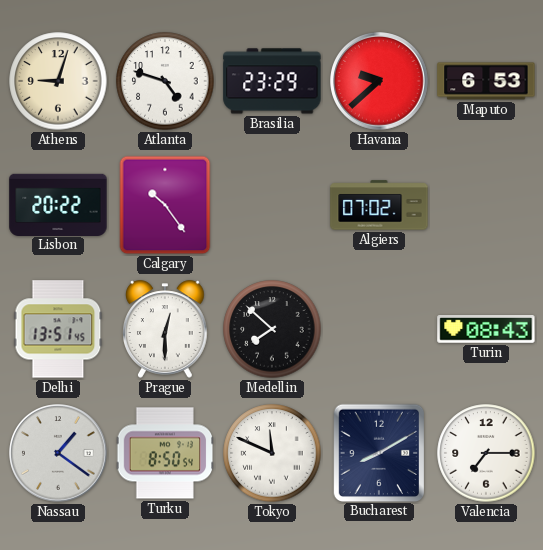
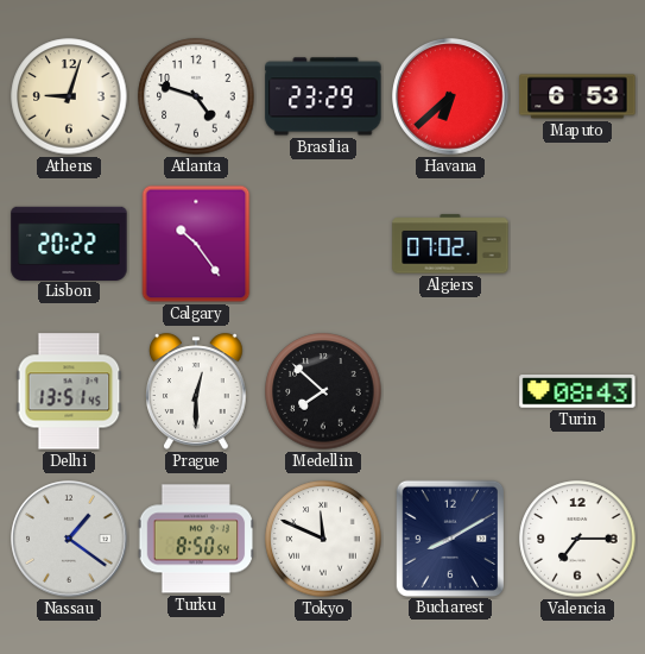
Havana: 9:38 -> 6:38
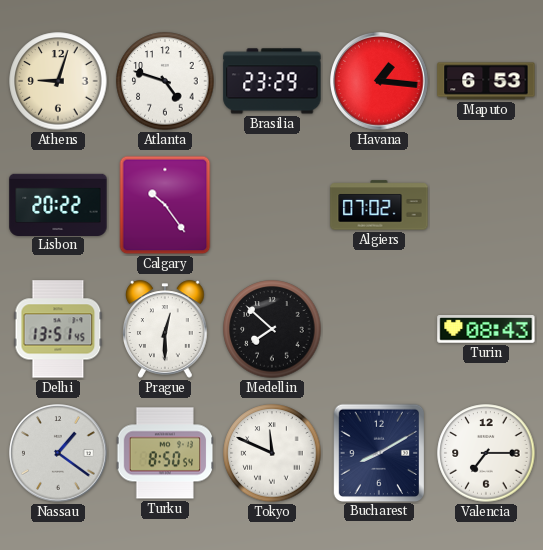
Havana: 6:38 -> 1:16
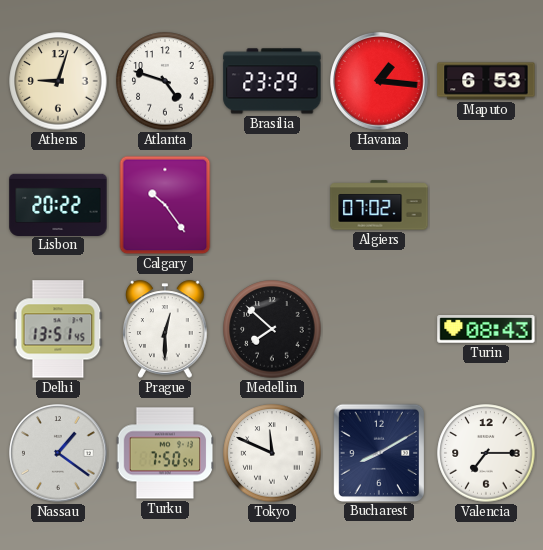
Turku: 8:50 -> 7:50
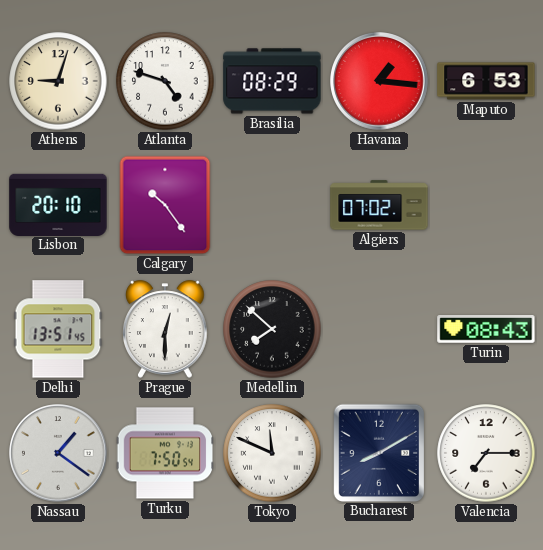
Brasilia: 23:29 -> 08:29
Lisbon: 20:22 -> 20:10
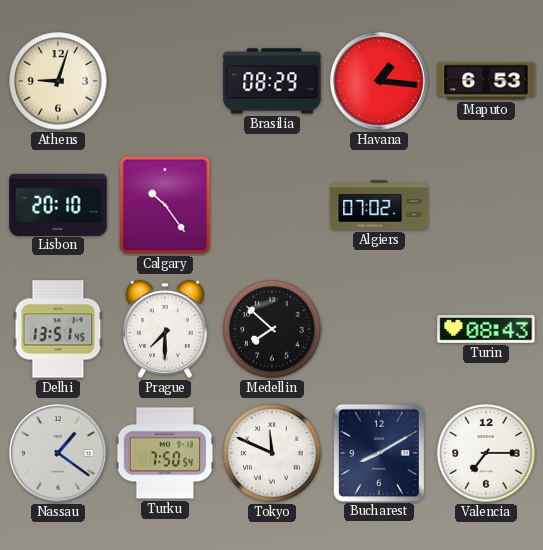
Atlanta: 4:48 -> none
Prague: 12:30 -> 7:30
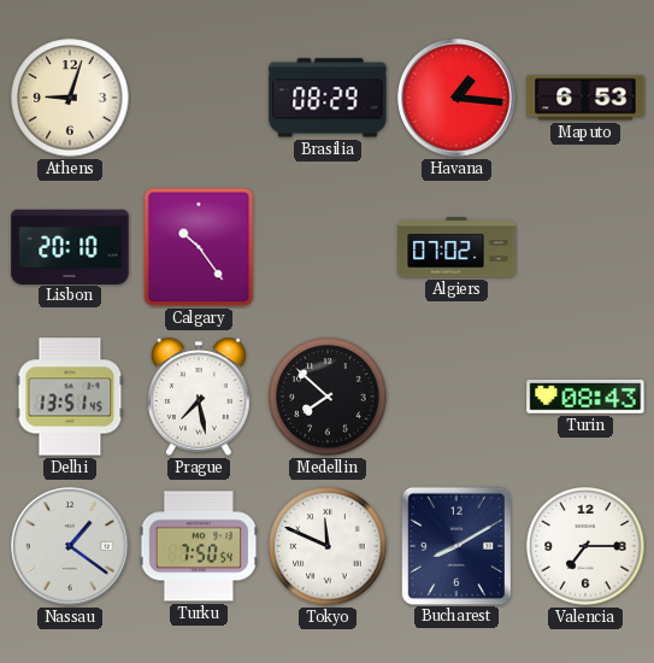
Prague: 7:30 -> 7:28
